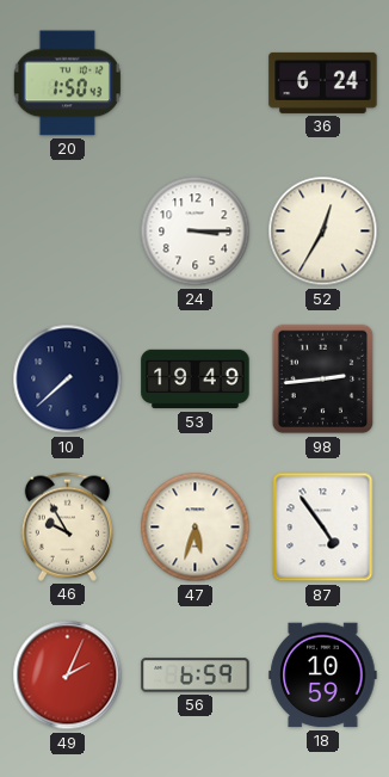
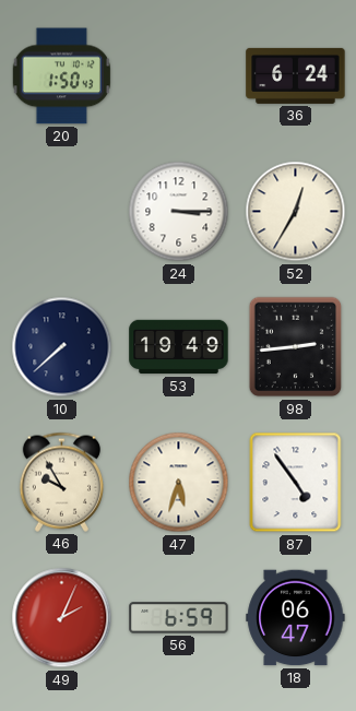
18: 10:59 -> 06:47
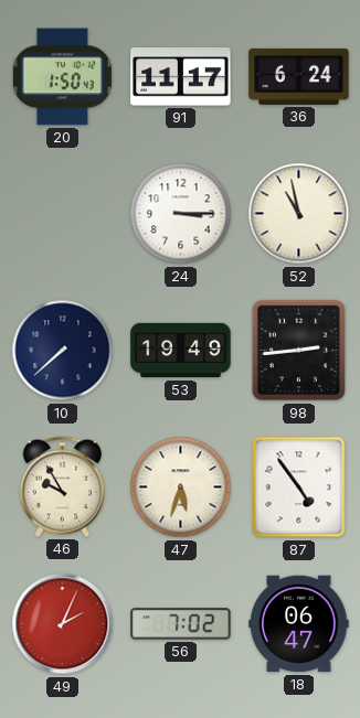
91: none -> 11:17
52: 12:35 -> 10:58
56: 6:59 -> 7:02
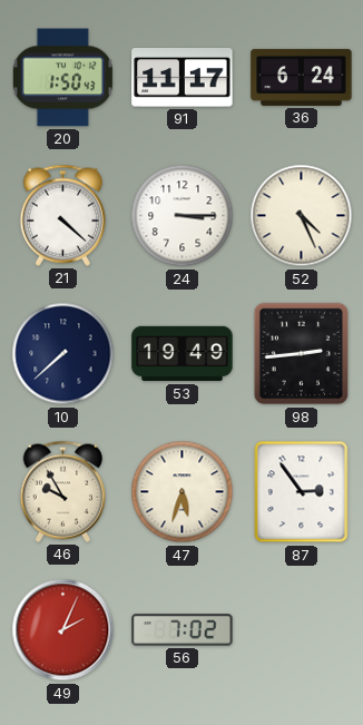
21: none -> 4:22
52: 10:58 -> 4:26
87: 4:54 -> 2:54
18: 06:47 -> none
